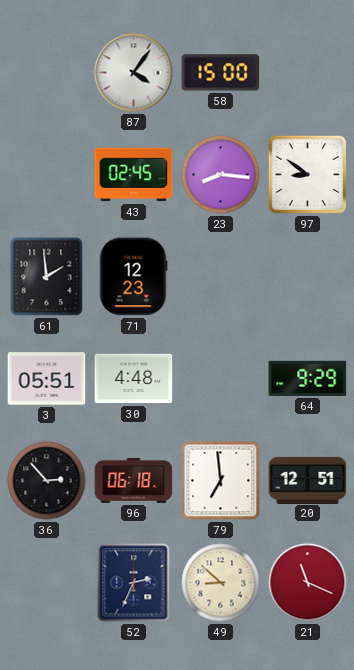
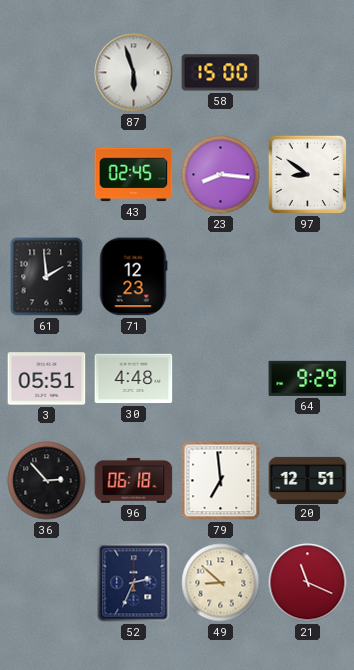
87: 4:06 -> 5:57
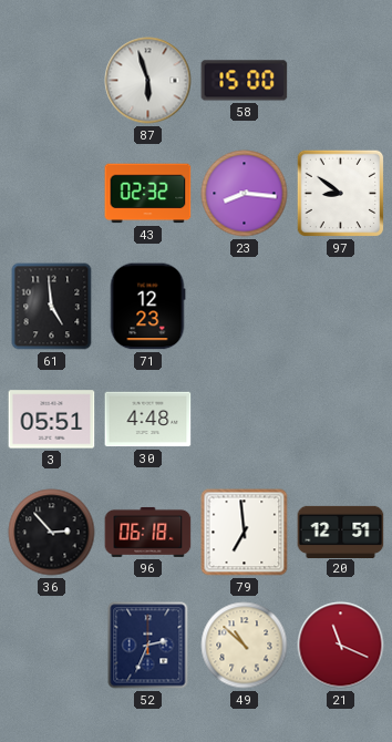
43: 02:45 -> 02:32
61: 1:59 -> 4:59
64: 9:29 -> none
49: 8:52 -> 10:52
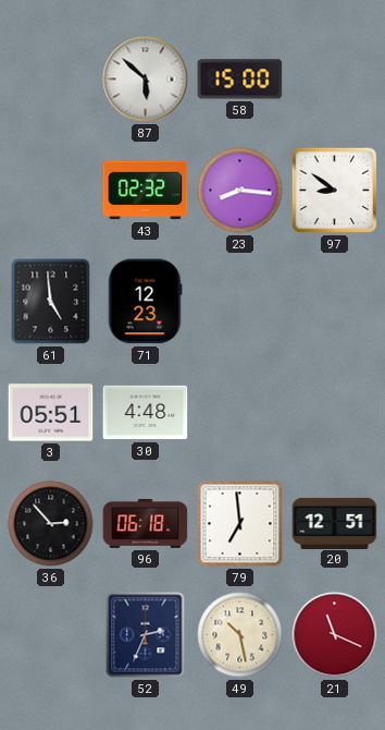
87: 5:57 -> 5:52
49: 10:52 -> 10:28
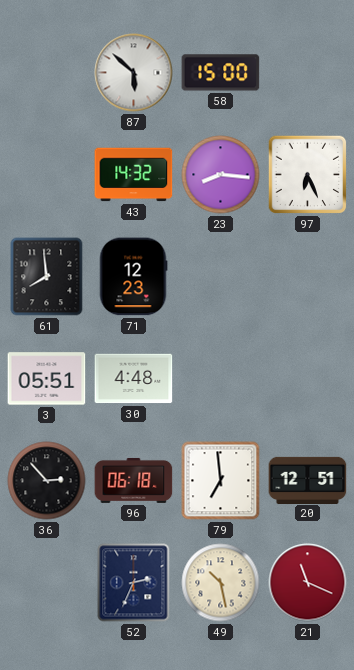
43: 02:32 -> 14:32
97: 8:51 -> 6:26
61: 4:59 -> 7:59
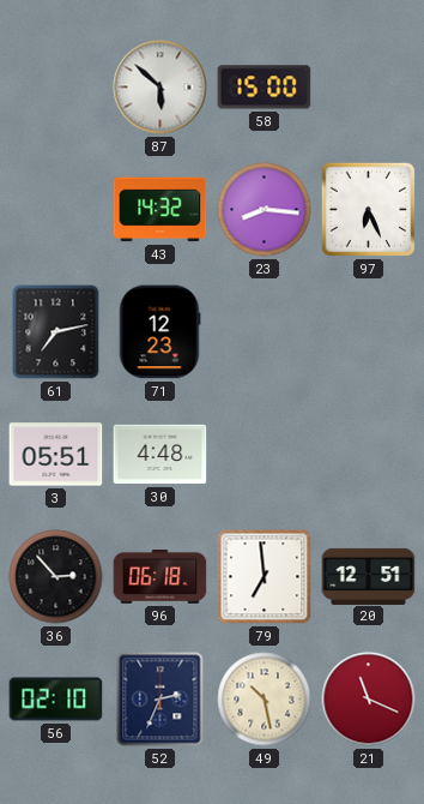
61: 7:59 -> 7:13
56: none -> 02:10
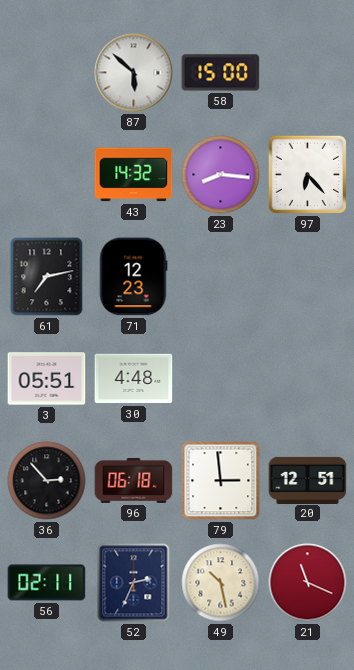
97: 6:26 -> 6:23
79: 6:59 -> 2:59
56: 02:10 -> 02:11
